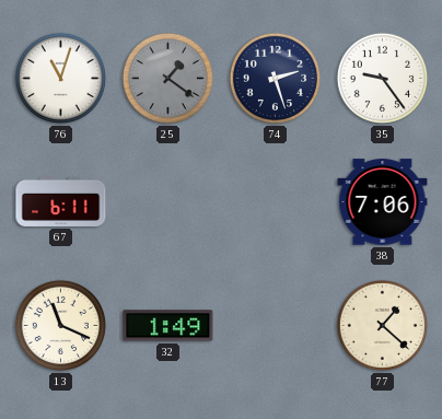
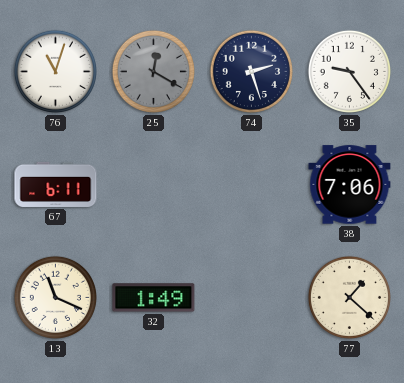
25: 1:21 -> 12:20
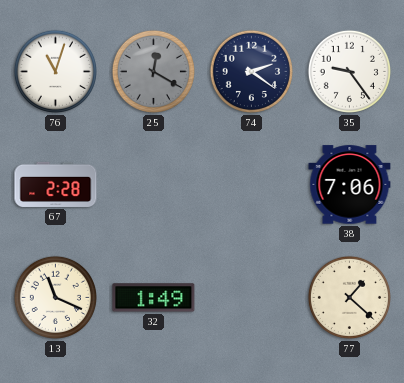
74: 2:27 -> 2:21
67: 6:11 -> 2:28
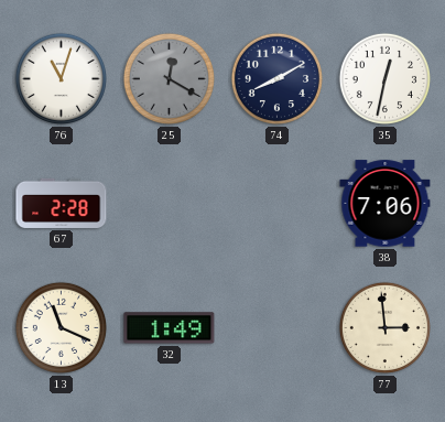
74: 2:21 -> 8:10
35: 9:24 -> 12:32
77: 1:22 -> 2:59
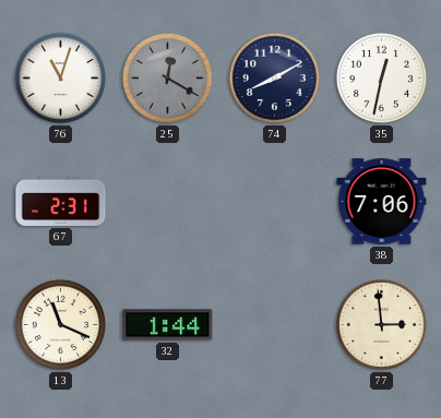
67: 2:28 -> 2:31
32: 1:49 -> 1:44
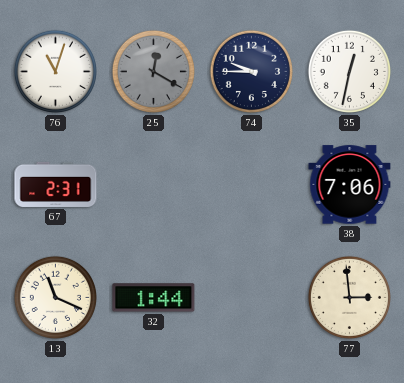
74: 8:10 -> 9:45
